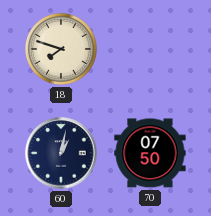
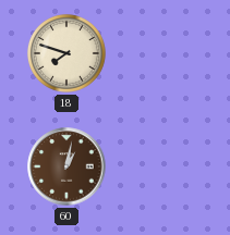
60 dial: navy -> brown
70: 07:50 -> none
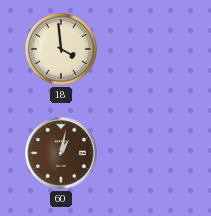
18: 7:48 -> 3:59
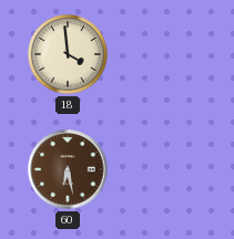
60: 1:02 -> 6:28
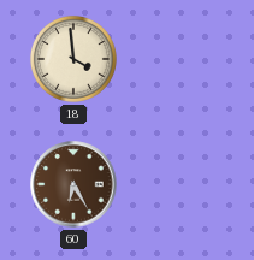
60: 6:28 -> 6:25
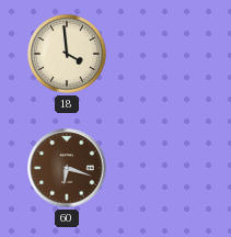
60: 6:25 -> 6:18
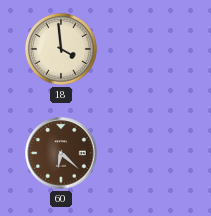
60: 6:18 -> 6:22
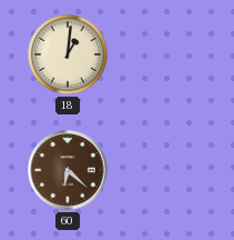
18: 3:59 -> 1:01
